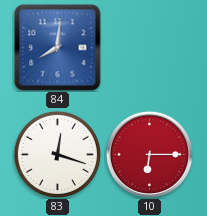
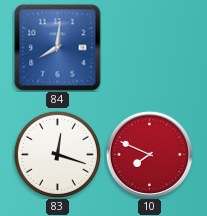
10: 6:15 -> 7:49
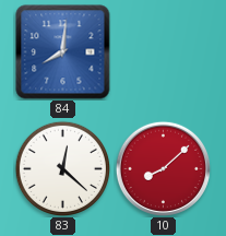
83: 12:18 -> 12:22
10: 7:49 -> 8:08
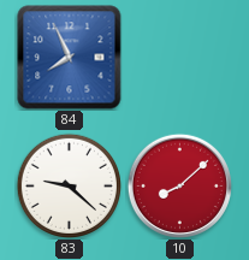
84: 8:01 -> 7:56
83: 12:22 -> 9:22
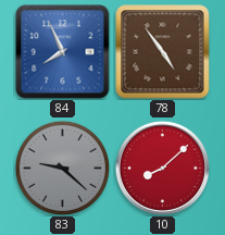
78: none -> 4:54
83 dial: white -> grey
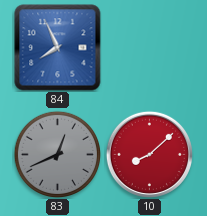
78: 4:54 -> none
83: 9:22 -> 12:41
